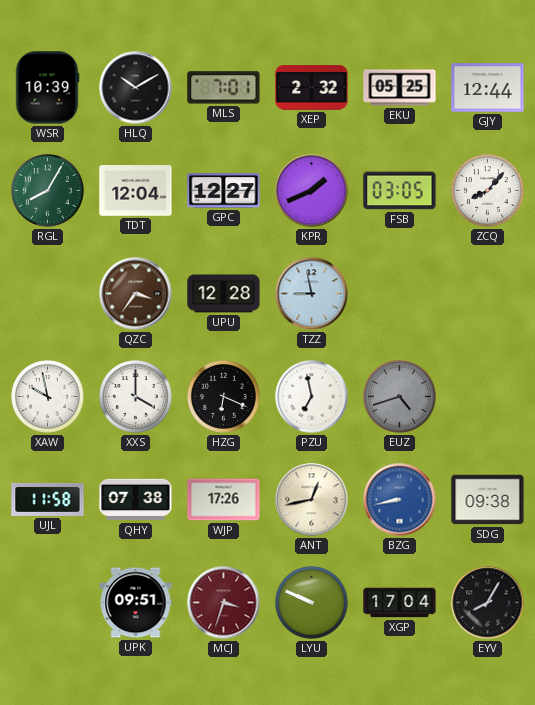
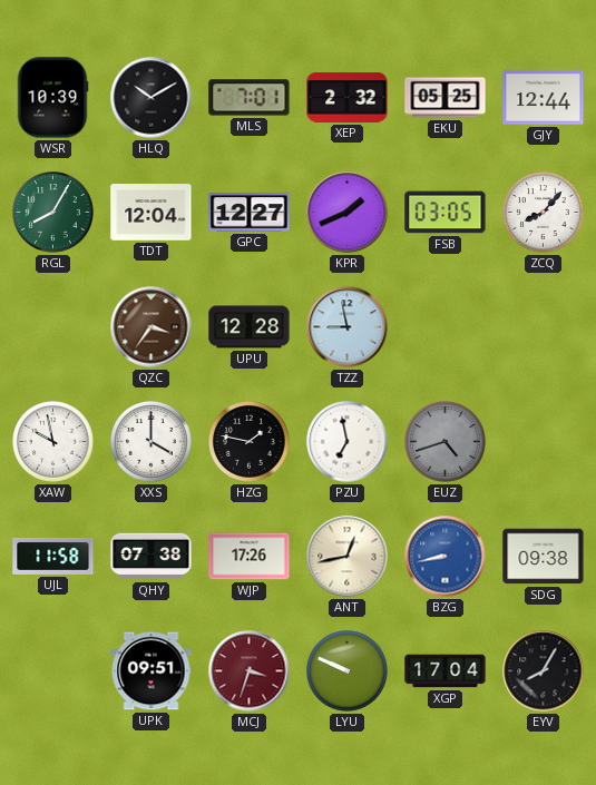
HZG: 6:19 -> 1:47
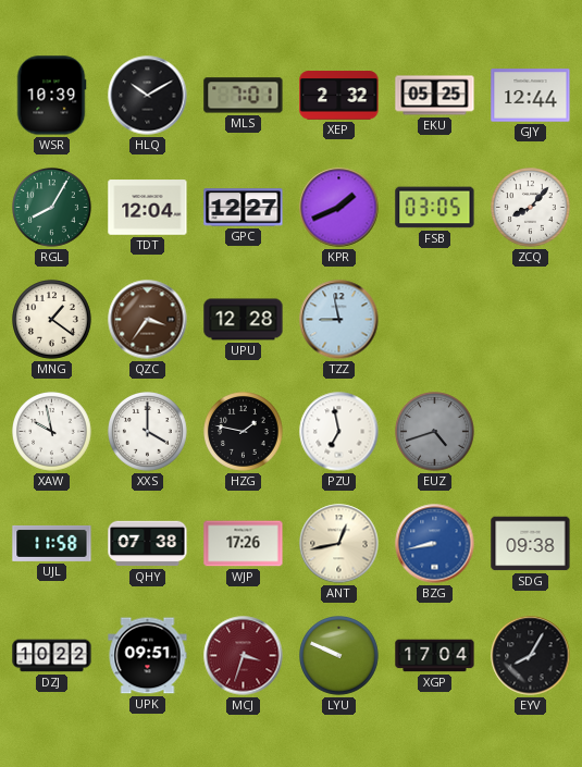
MNG: none -> 1:21
DZJ: none -> 10:22
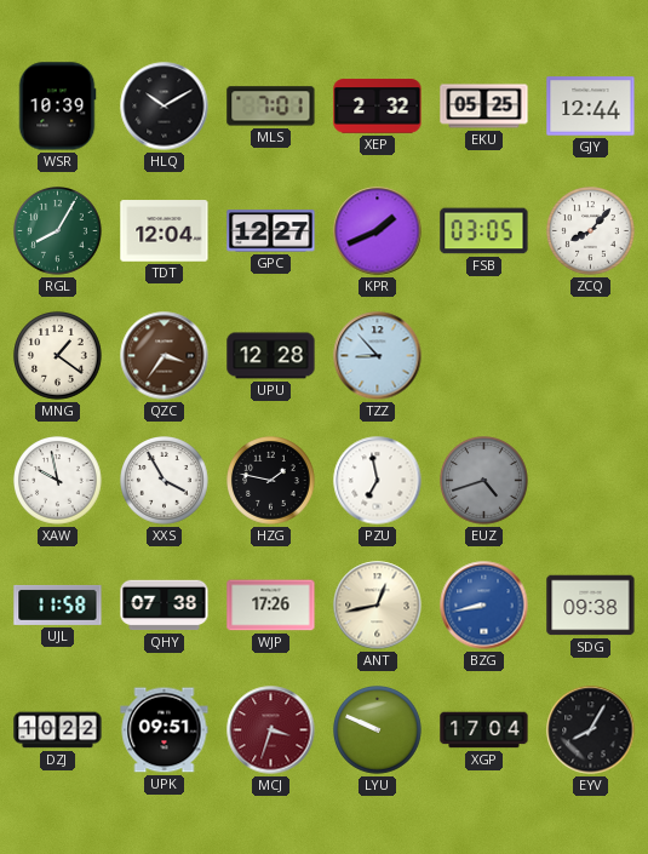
TZZ: 8:58 -> 8:53
XXS: 4:00 -> 3:55
